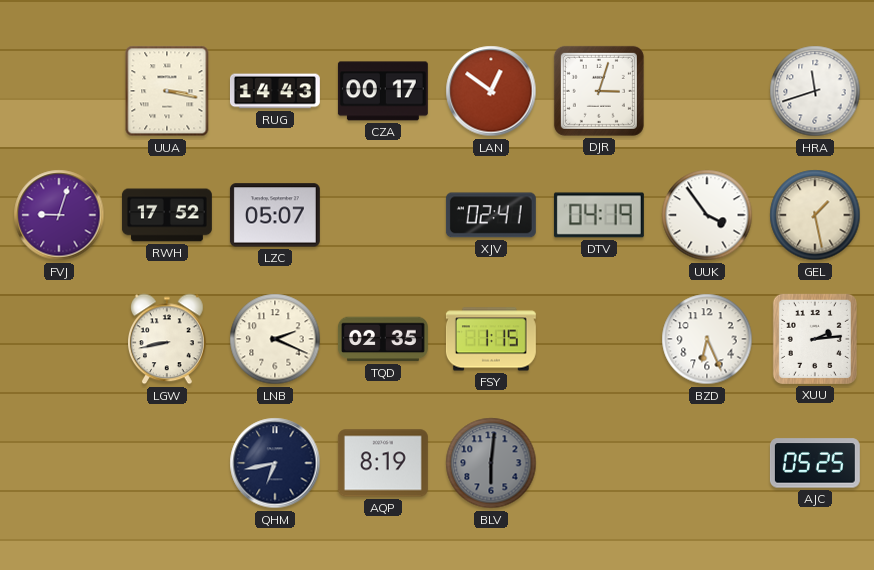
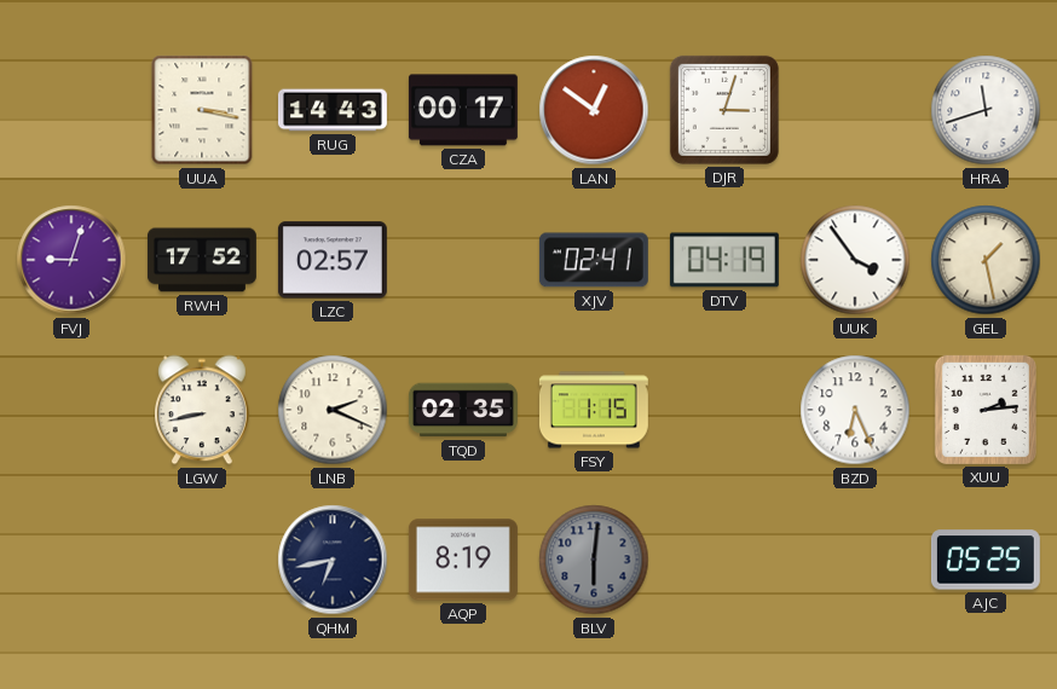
LZC: 05:07 -> 02:57
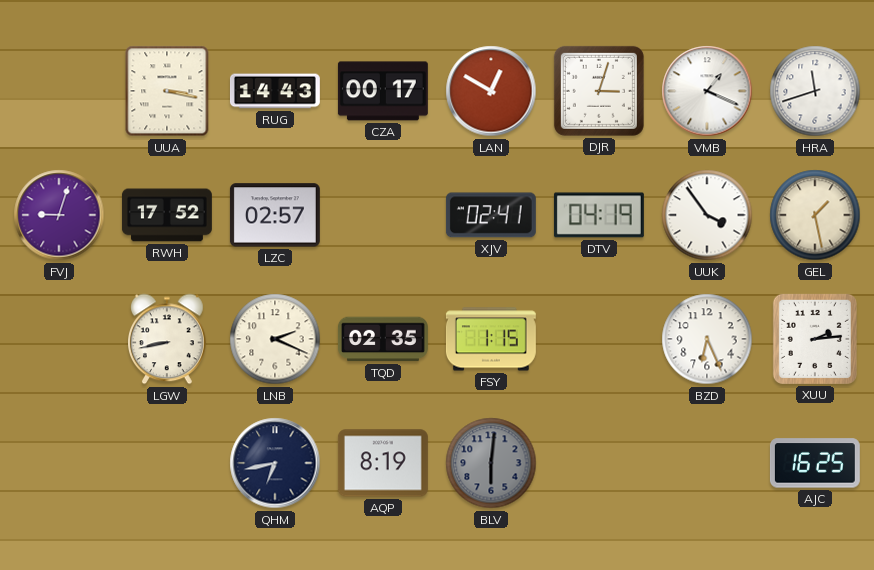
LAN: 12:51 -> 12:50
VMB: none -> 1:19
AJC: 05:25 -> 16:25
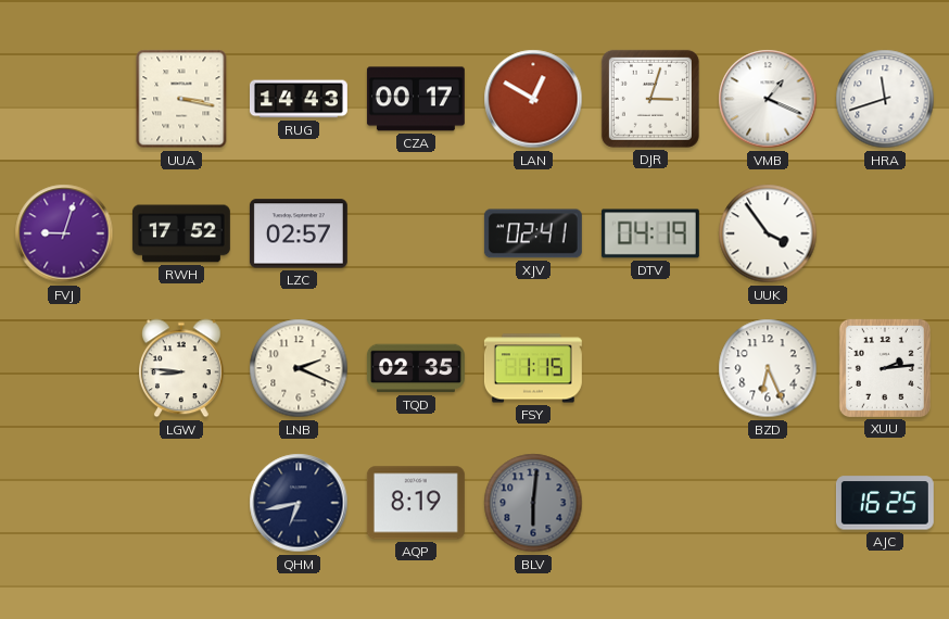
GEL: 1:28 -> none
LGW: 8:43 -> 8:46
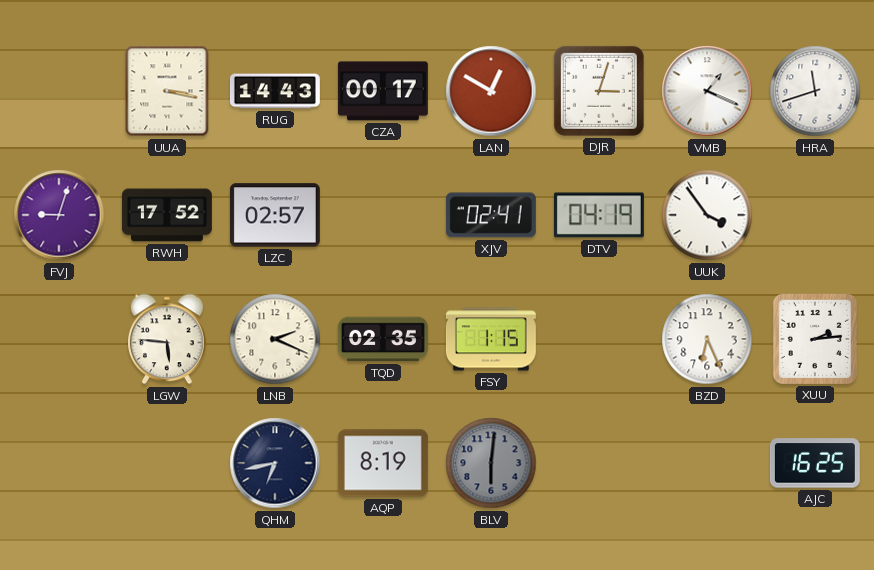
LGW: 8:46 -> 5:46
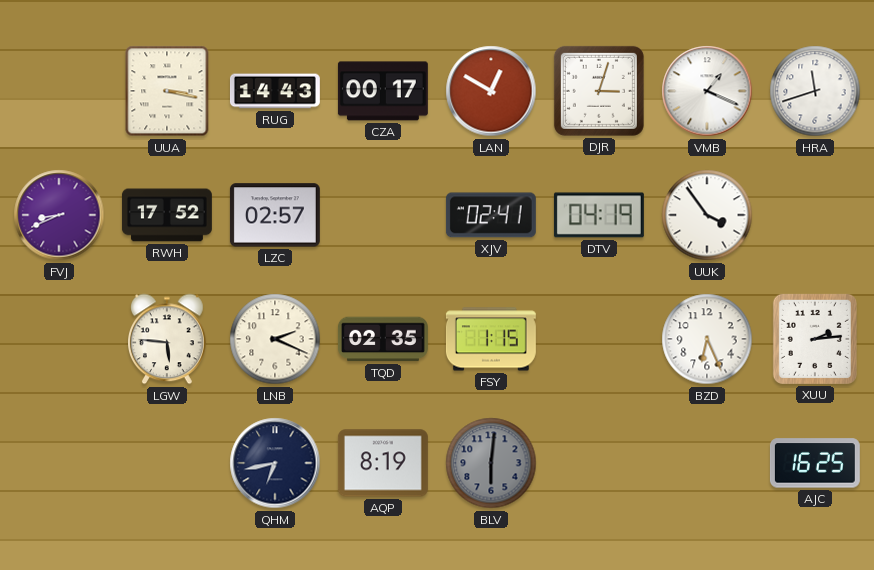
FVJ: 9:03 -> 8:41
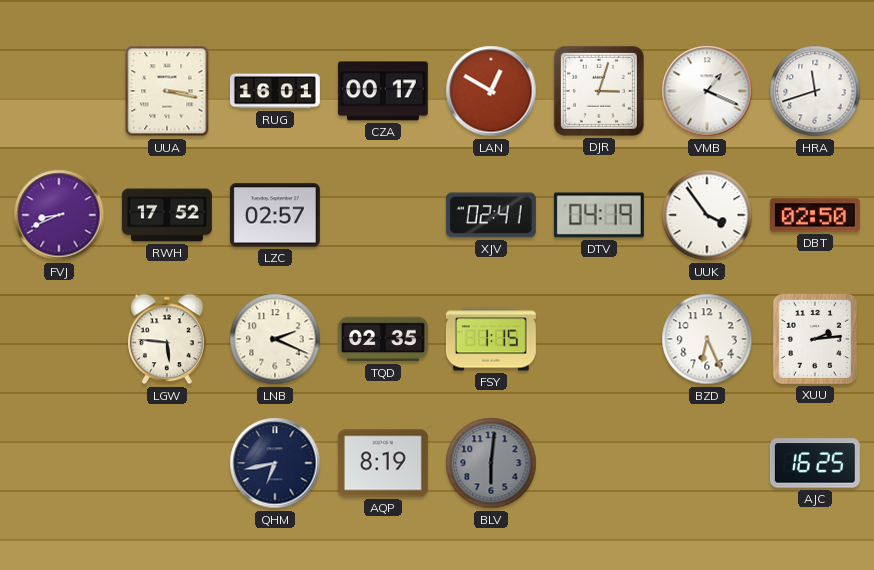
RUG: 14:43 -> 16:01
DBT: none -> 02:50
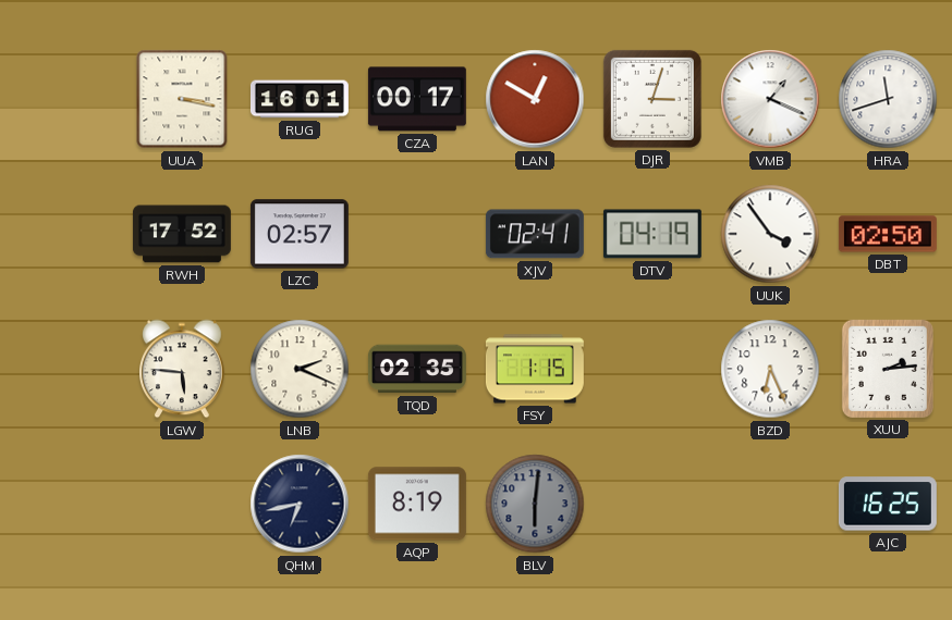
FVJ: 8:41 -> none
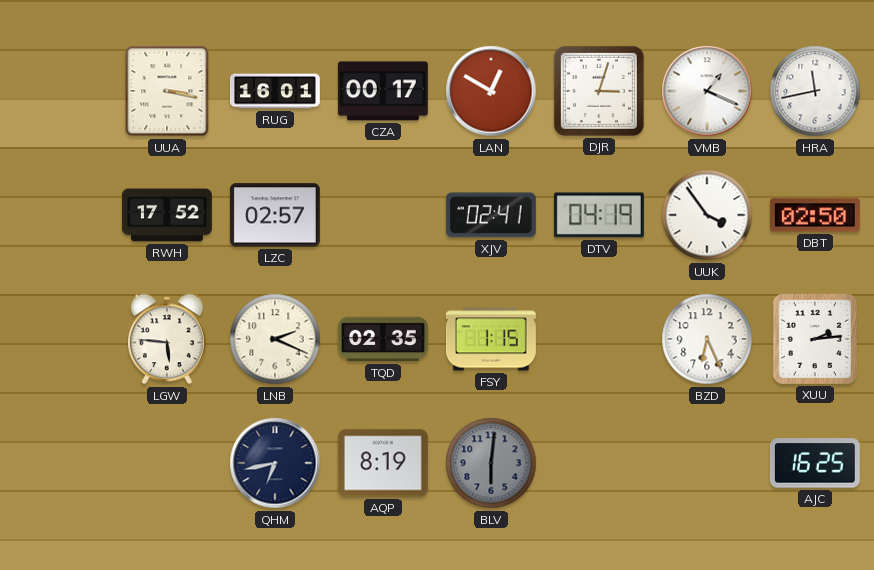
HRA: 11:42 -> 11:43
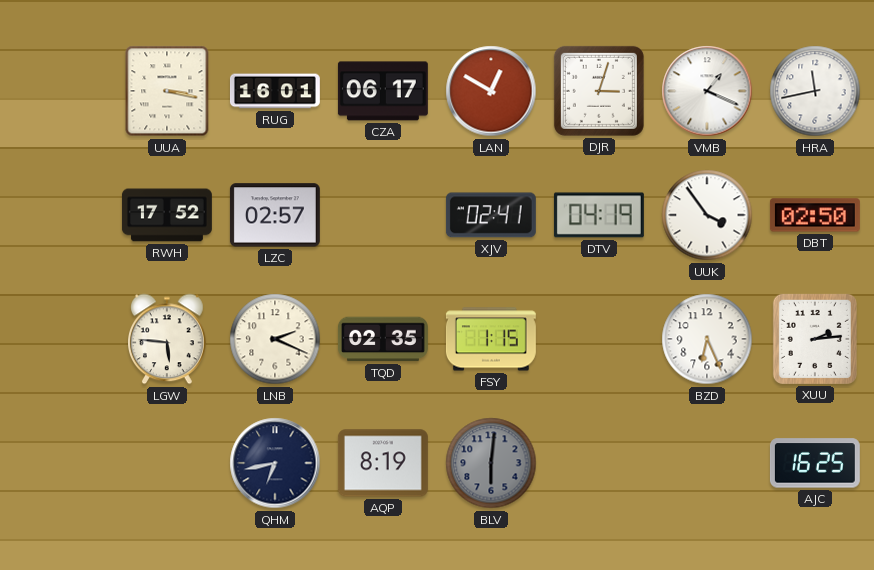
CZA: 00:17 -> 06:17
